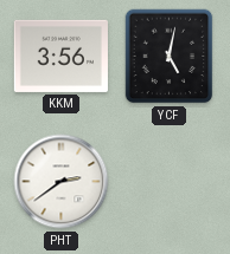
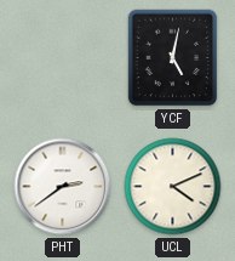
KKM: 3:56 -> none
UCL: none -> 4:11
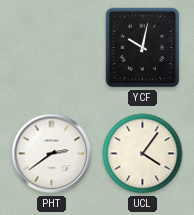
YCF: 5:02 -> 10:02
UCL: 4:11 -> 4:06
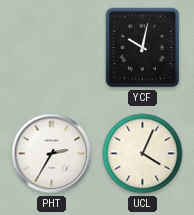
PHT: 2:39 -> 2:35
UCL: 4:06 -> 4:04
